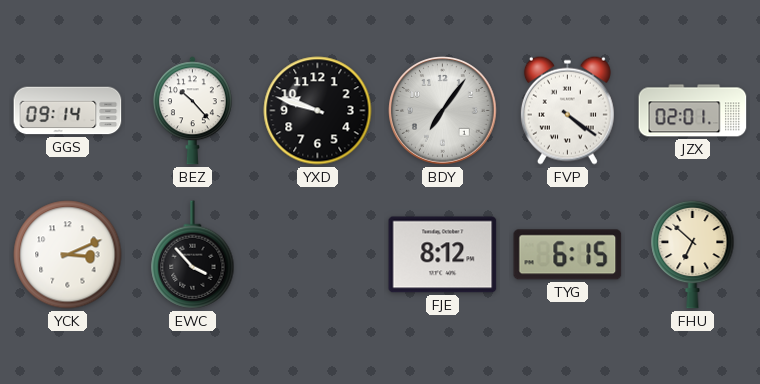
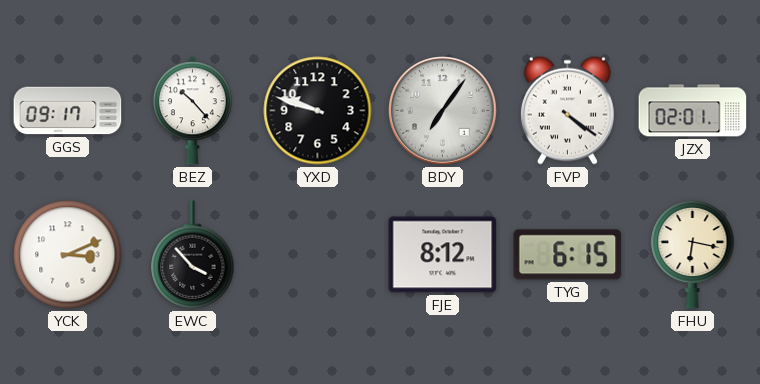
GGS: 09:14 -> 09:17
FHU: 6:52 -> 6:17
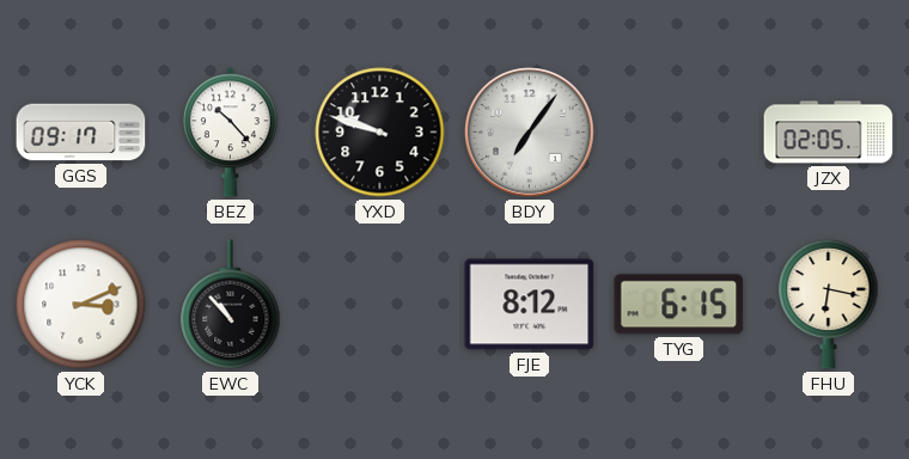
FVP: 4:21 -> none
JZX: 02:01 -> 02:05
EWC: 3:53 -> 10:53
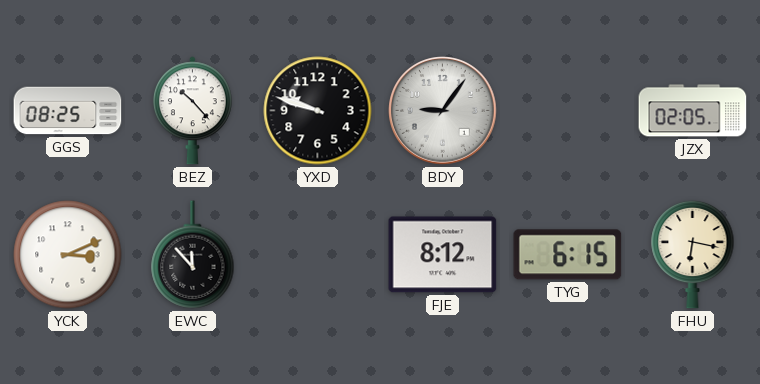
GGS: 09:17 -> 08:25
BDY: 7:06 -> 9:06
EWC: 10:53 -> 11:53
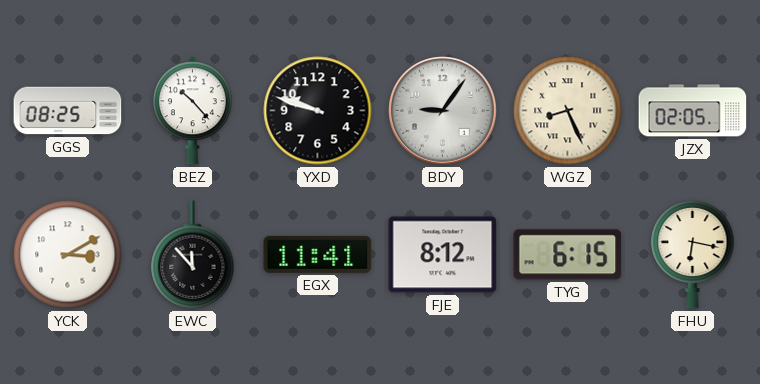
WGZ: none -> 8:26
YCK: 3:11 -> 3:10
EGX: none -> 11:41
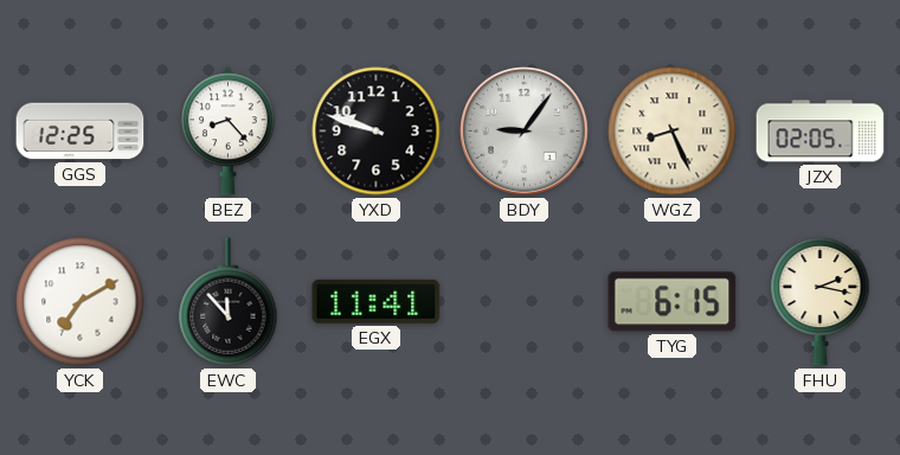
GGS: 08:25 -> 12:25
BEZ: 10:23 -> 8:23
YCK: 3:10 -> 7:10
FJE: 8:12 -> none
FHU: 6:17 -> 2:17
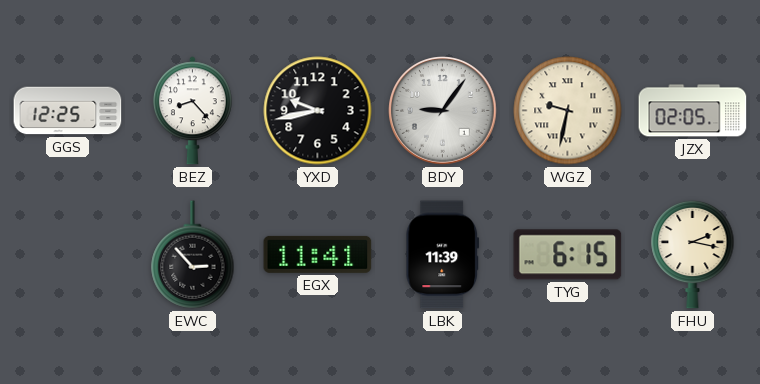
YXD: 9:48 -> 9:43
WGZ: 8:26 -> 9:32
YCK: 7:10 -> none
EWC: 11:53 -> 2:53
LBK: none -> 11:39
